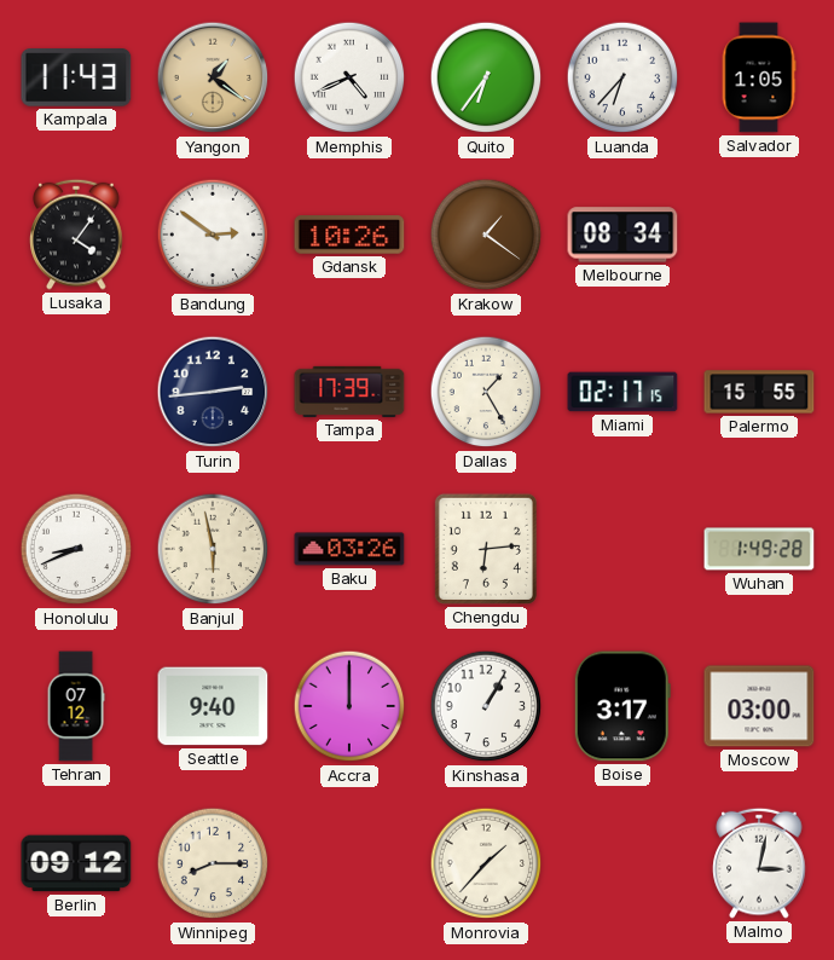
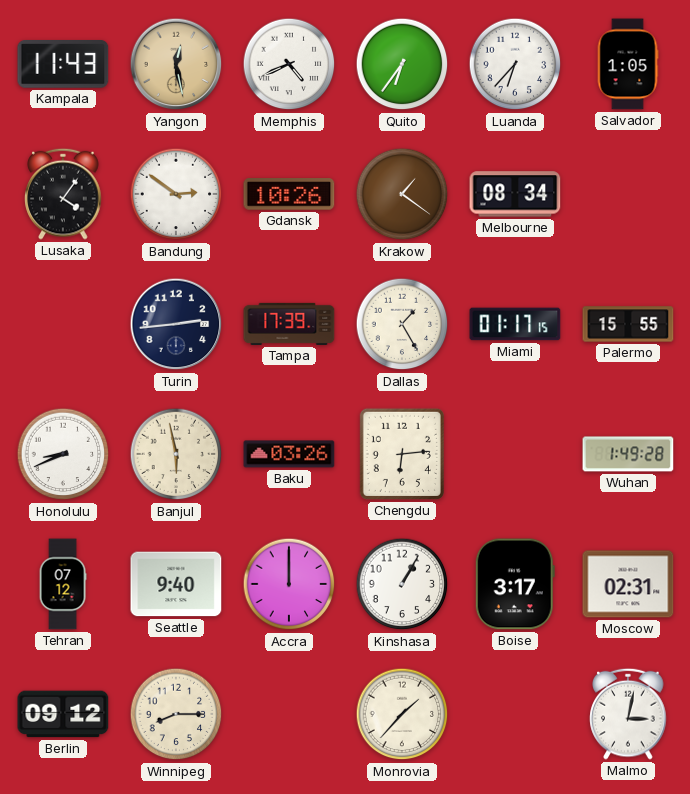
Yangon: 1:21 -> 12:28
Miami: 02:17 -> 01:17
Moscow: 03:00 -> 02:31
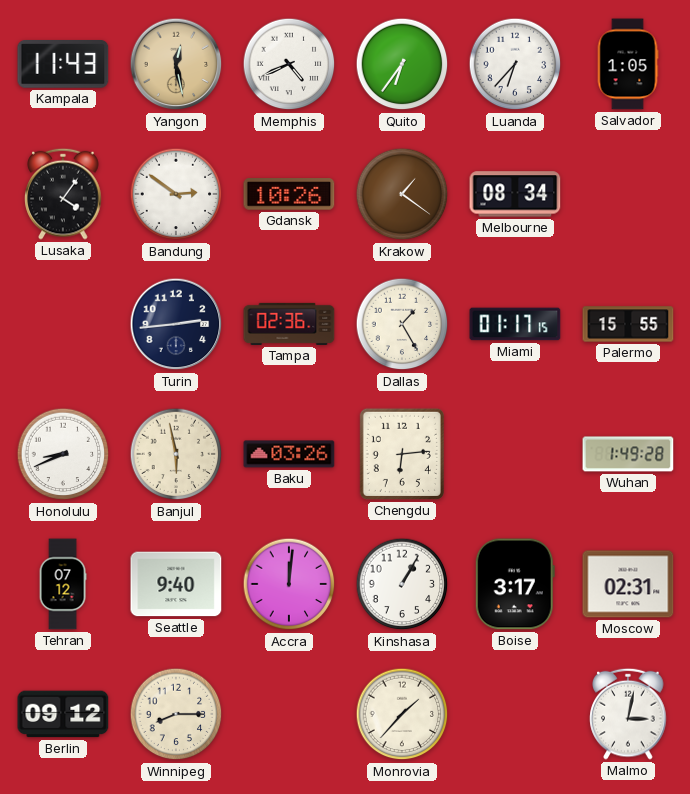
Tampa: 17:39 -> 02:36
Accra: 12:00 -> 12:01
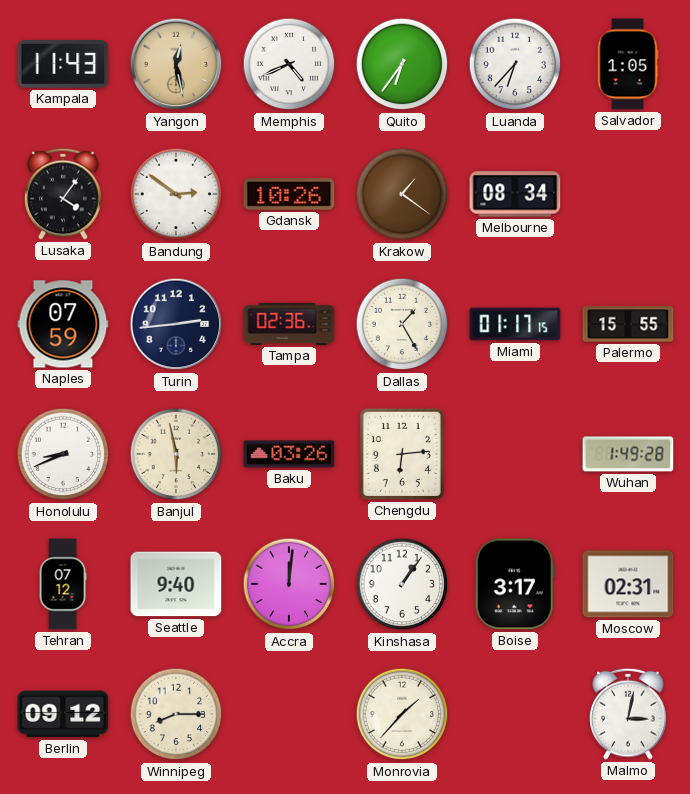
Naples: none -> 07:59
Kinshasa: 1:05 -> 1:06
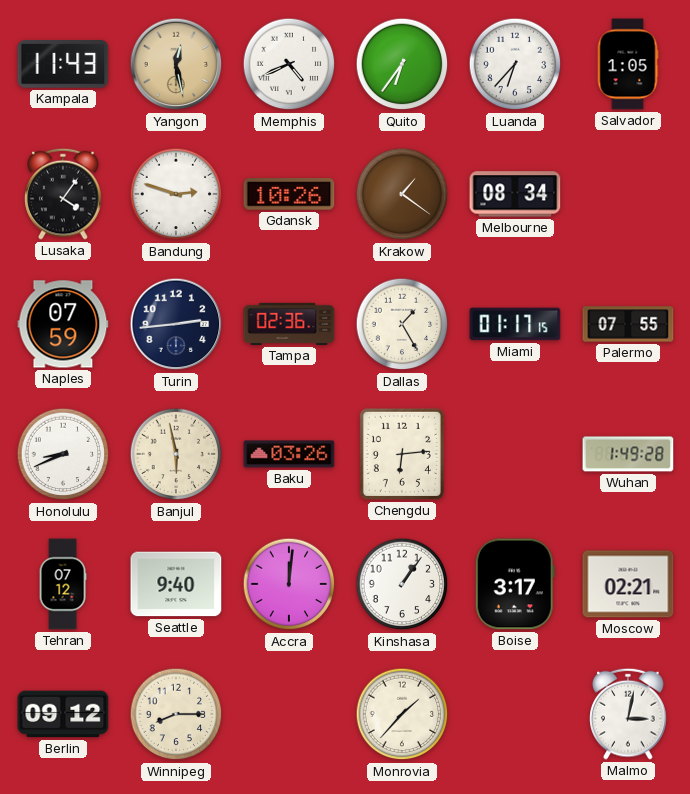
Bandung: 2:51 -> 2:48
Palermo: 15:55 -> 07:55
Moscow: 02:31 -> 02:21
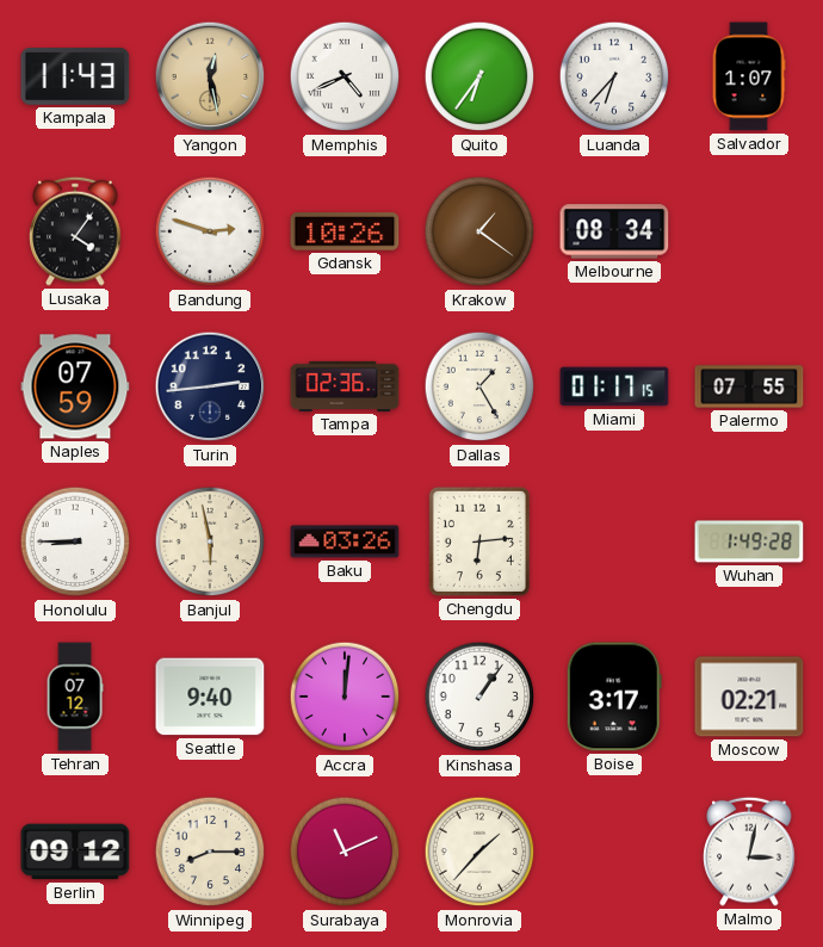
Salvador: 1:05 -> 1:07
Honolulu: 8:41 -> 8:45
Surabaya: none -> 11:11
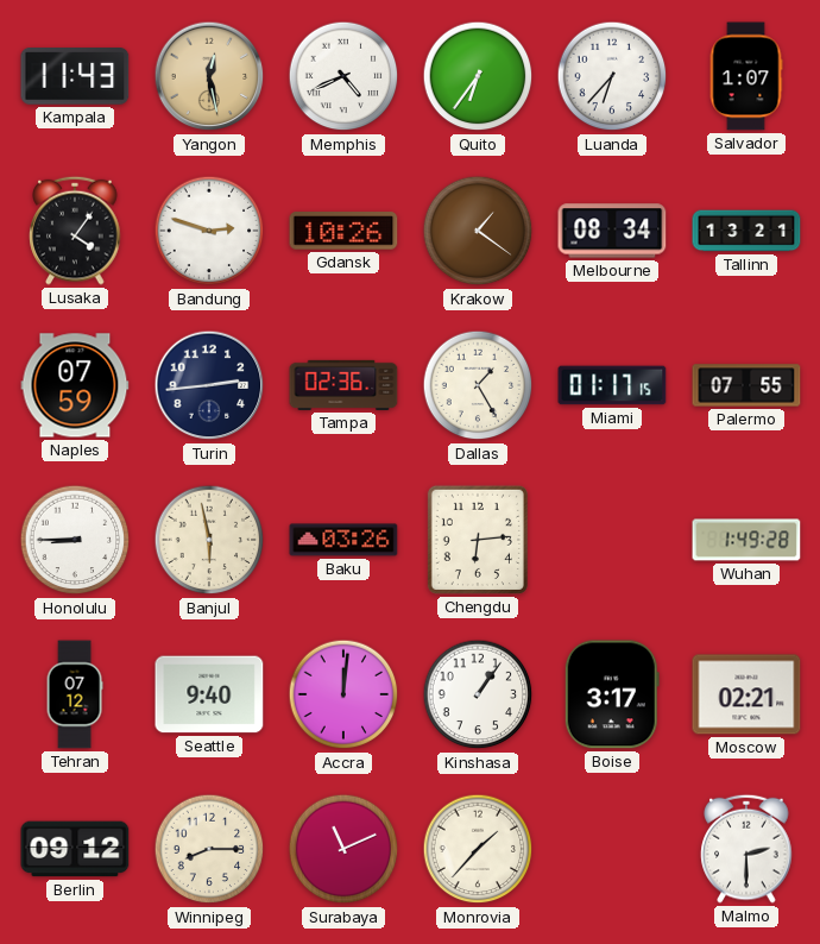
Tallinn: none -> 13:21
Malmo: 3:02 -> 2:30
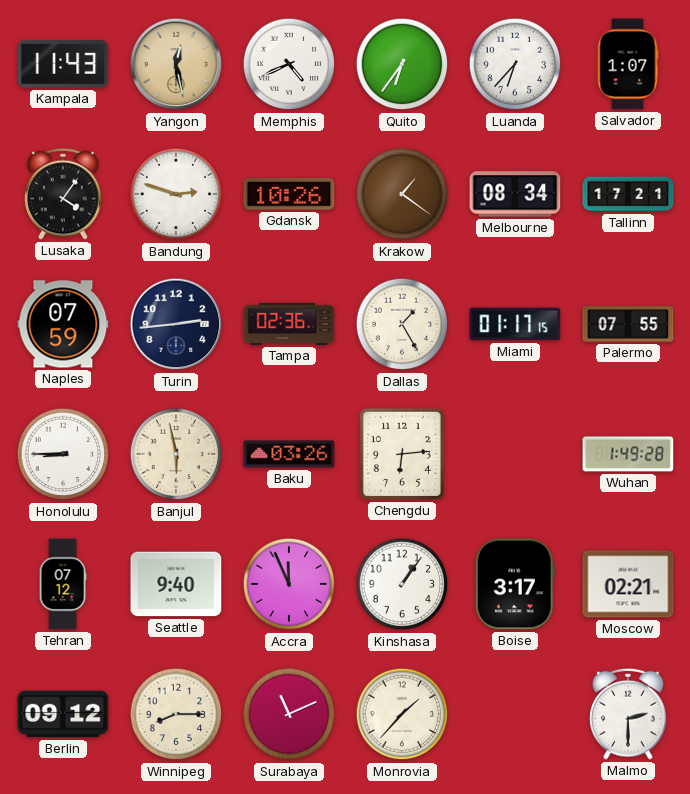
Tallinn: 13:21 -> 17:21
Accra: 12:01 -> 11:56
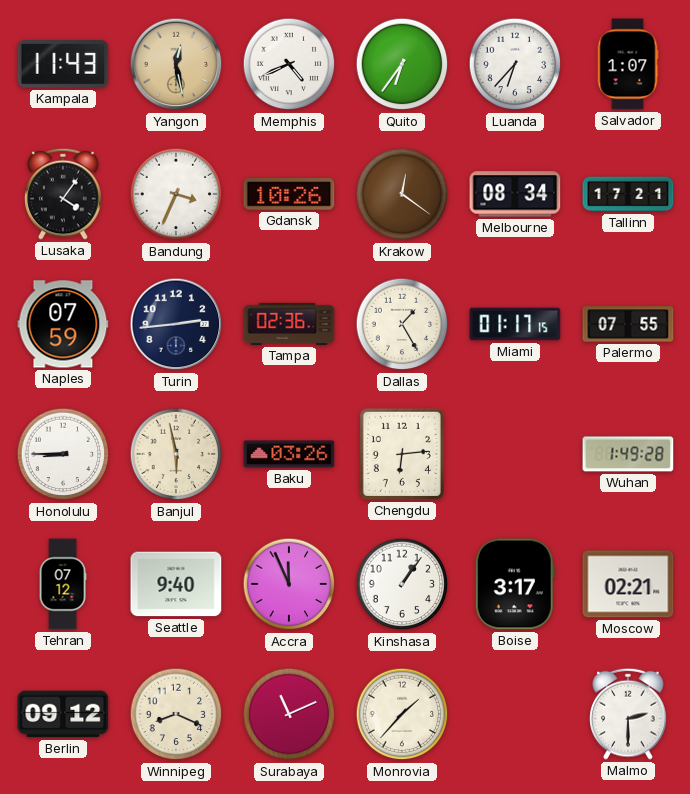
Bandung: 2:48 -> 3:34
Krakow: 1:21 -> 12:21
Winnipeg: 8:15 -> 8:19
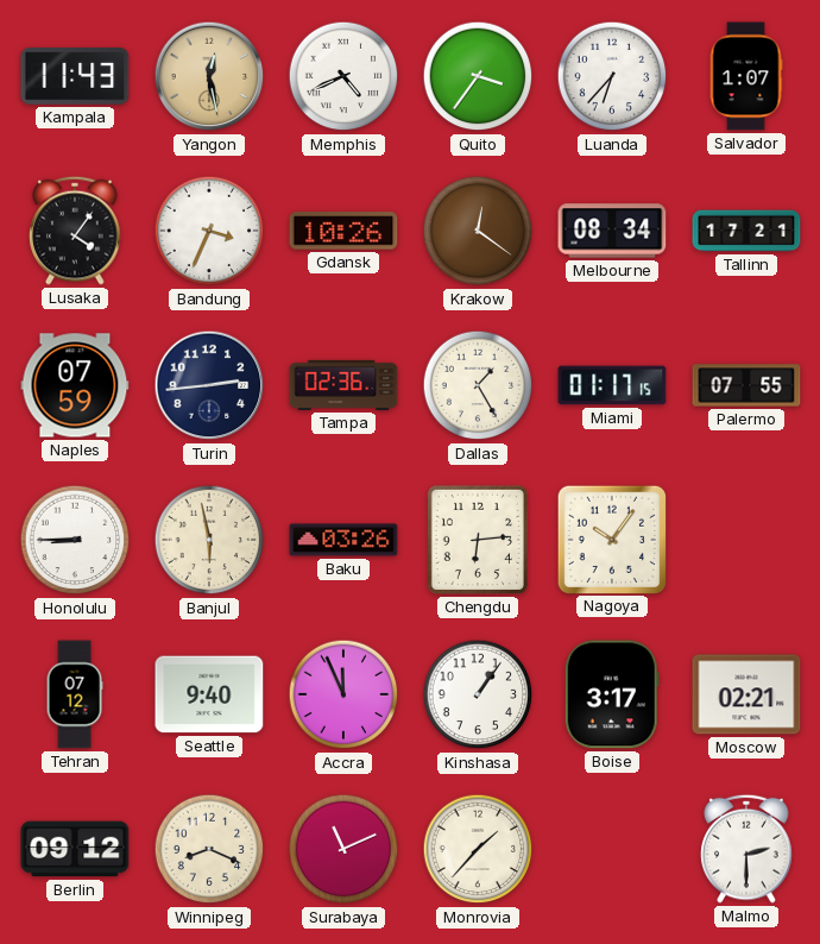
Quito: 6:36 -> 3:36
Nagoya: none -> 10:06
Wuhan: 1:49 -> none
